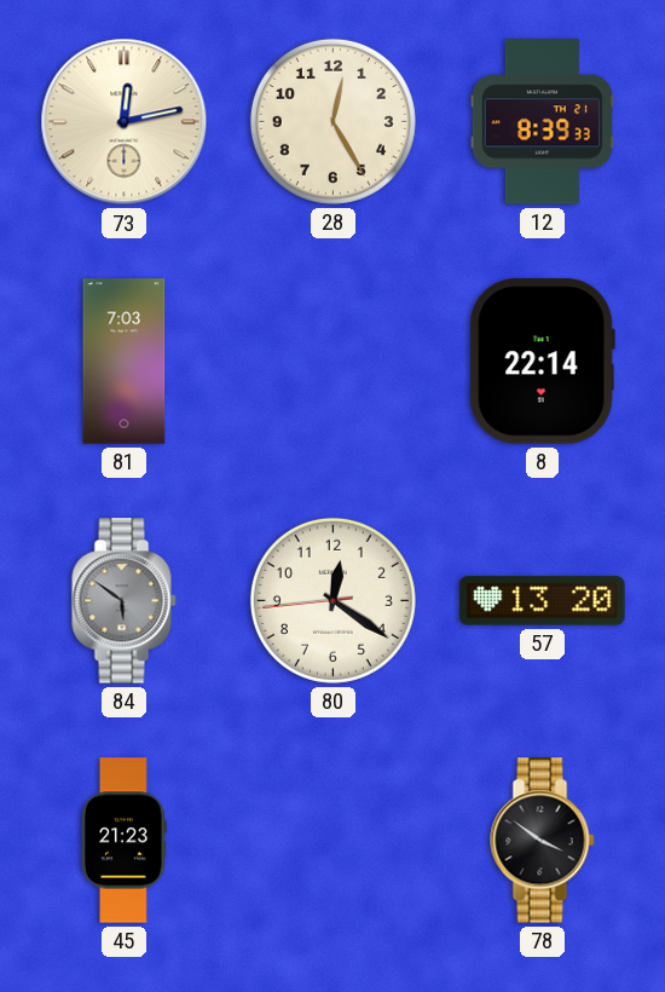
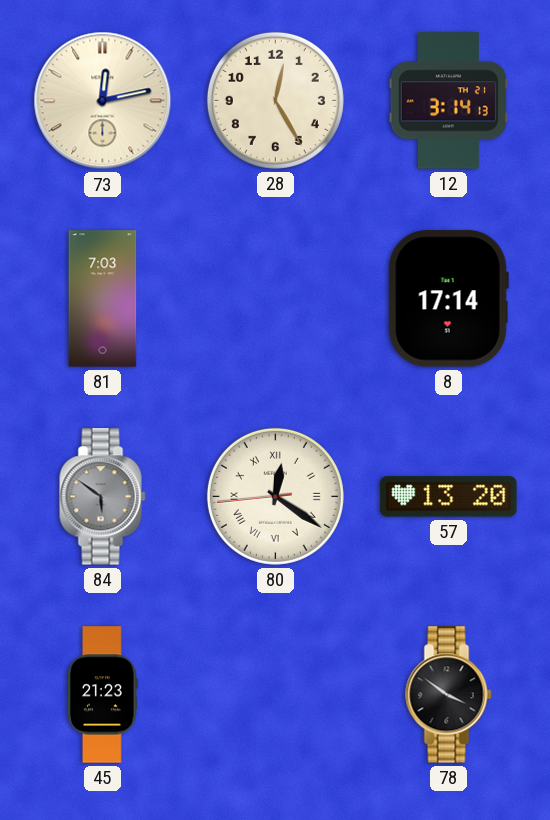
12: 8:39 -> 3:14
8: 22:14 -> 17:14
80 numerals: Arabic -> Roman
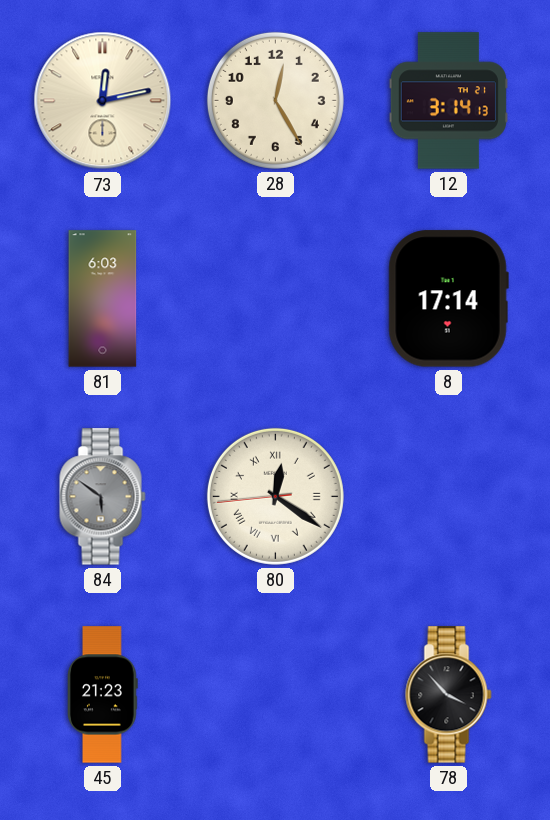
81: 7:03 -> 6:03
57: 13:20 -> none
78: 3:51 -> 3:53
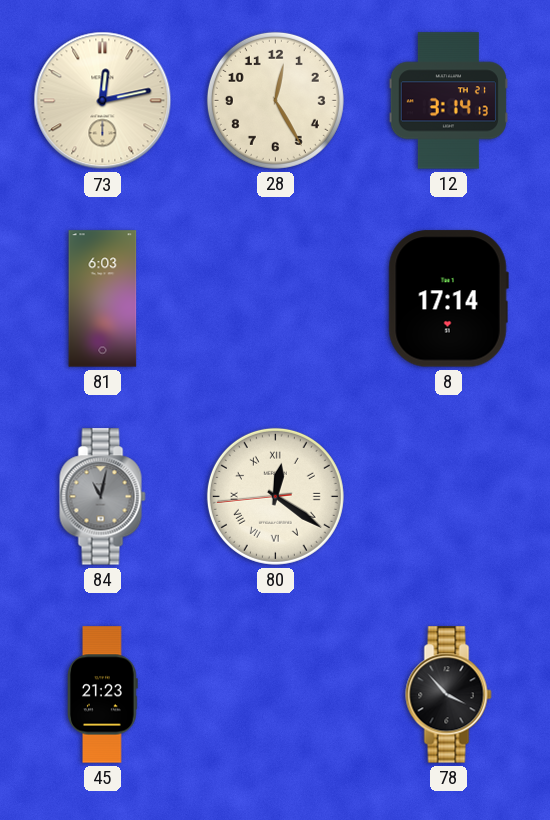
84: 5:51 -> 11:02
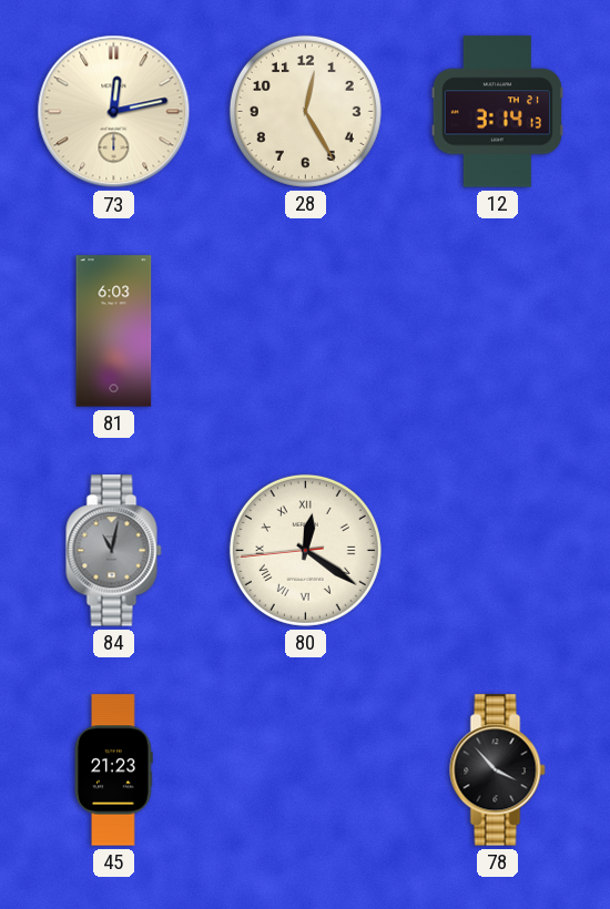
8: 17:14 -> none
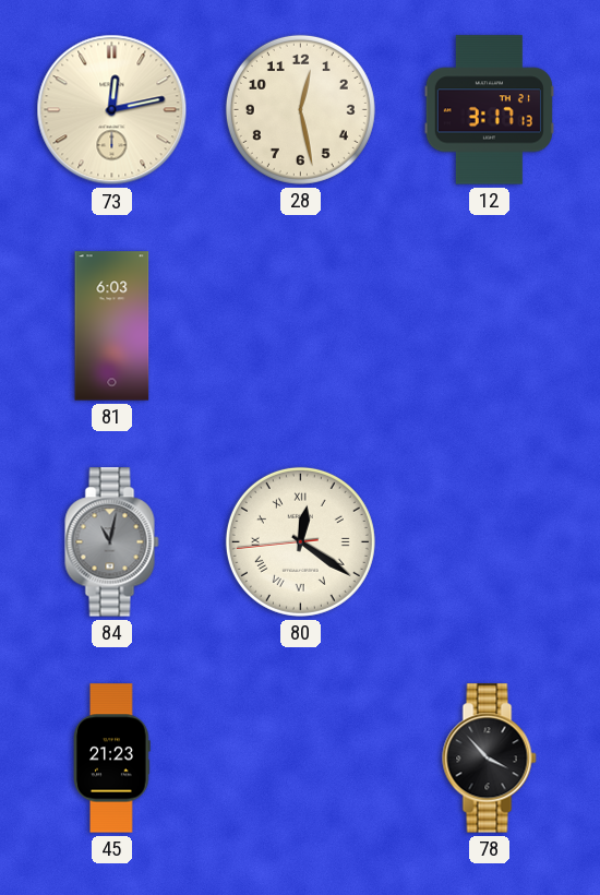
28: 12:25 -> 12:28
12: 3:14 -> 3:17
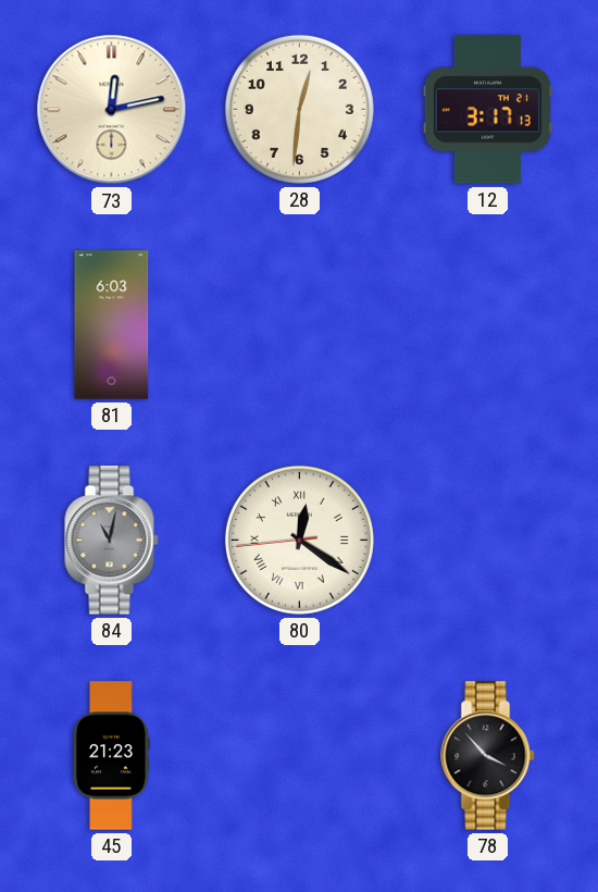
28: 12:28 -> 12:31
